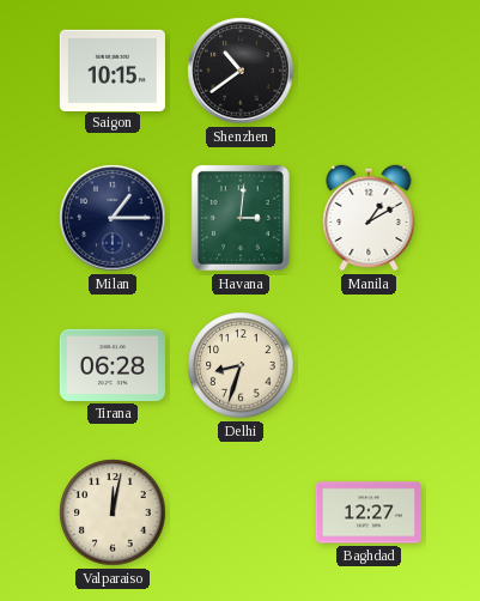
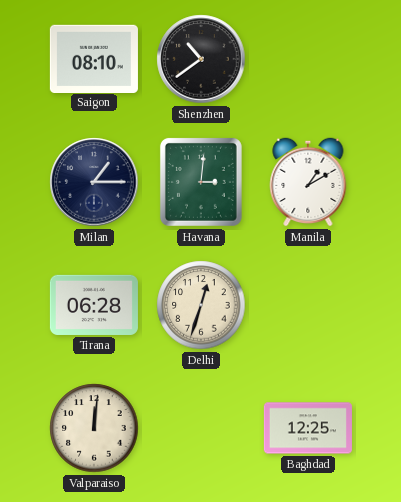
Saigon: 10:15 -> 08:10
Delhi: 8:33 -> 12:33
Valparaiso: 12:02 -> 12:01
Baghdad: 12:27 -> 12:25
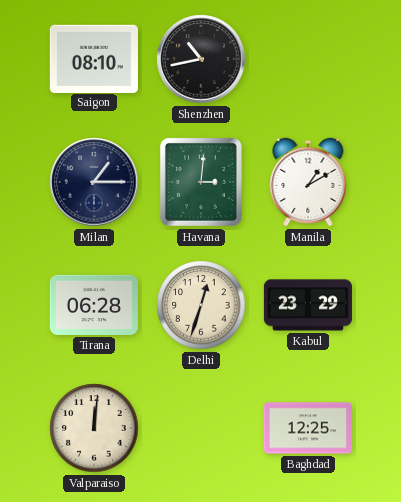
Shenzhen: 10:39 -> 10:43
Kabul: none -> 23:29
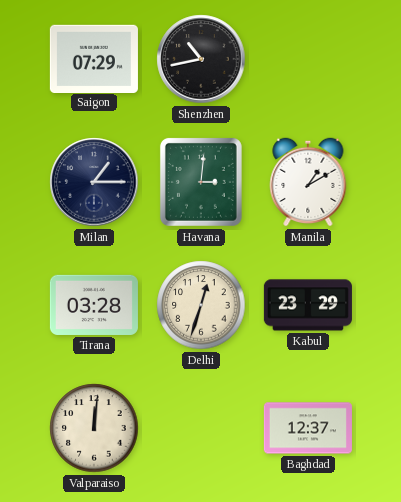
Saigon: 08:10 -> 07:29
Tirana: 06:28 -> 03:28
Baghdad: 12:25 -> 12:37
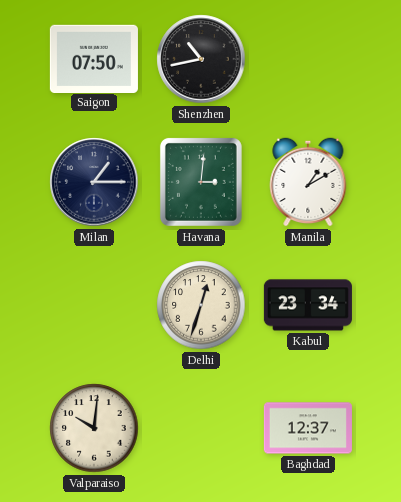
Saigon: 07:29 -> 07:50
Tirana: 03:28 -> none
Kabul: 23:29 -> 23:34
Valparaiso: 12:01 -> 10:01
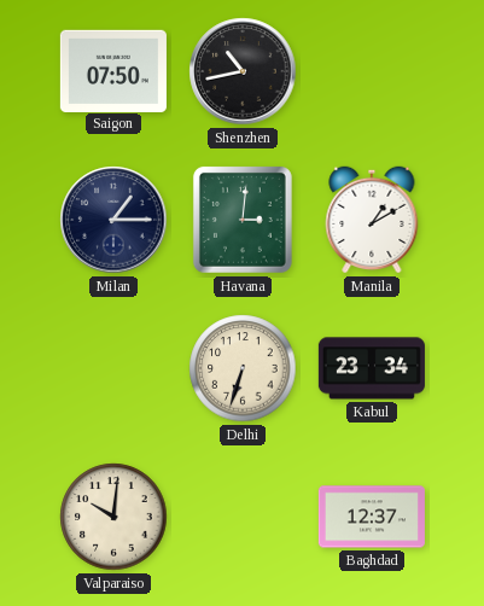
Delhi: 12:33 -> 6:33
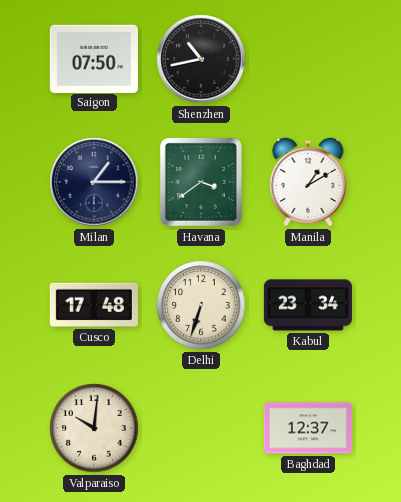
Havana: 3:01 -> 3:39
Cusco: none -> 17:48
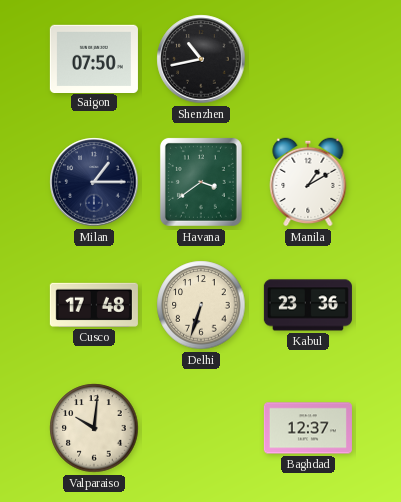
Kabul: 23:34 -> 23:36
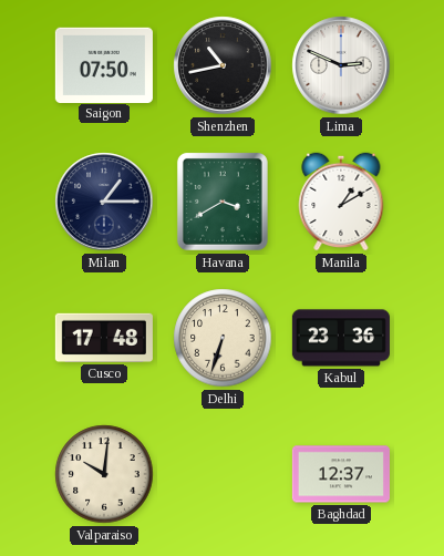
Lima: none -> 2:49
Havana: 3:39 -> 3:40
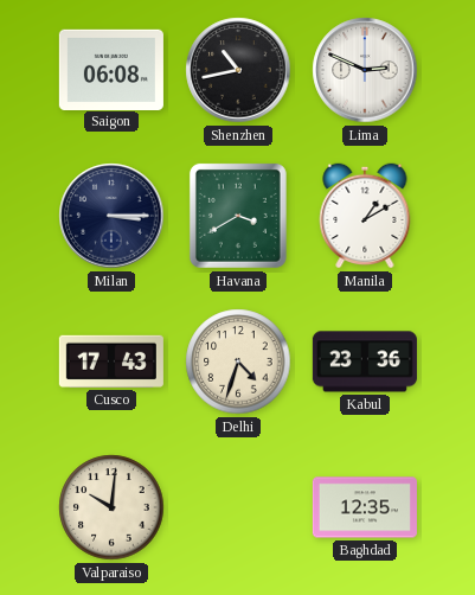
Saigon: 07:50 -> 06:08
Milan: 1:15 -> 3:15
Cusco: 17:48 -> 17:43
Delhi: 6:33 -> 4:33
Baghdad: 12:37 -> 12:35
